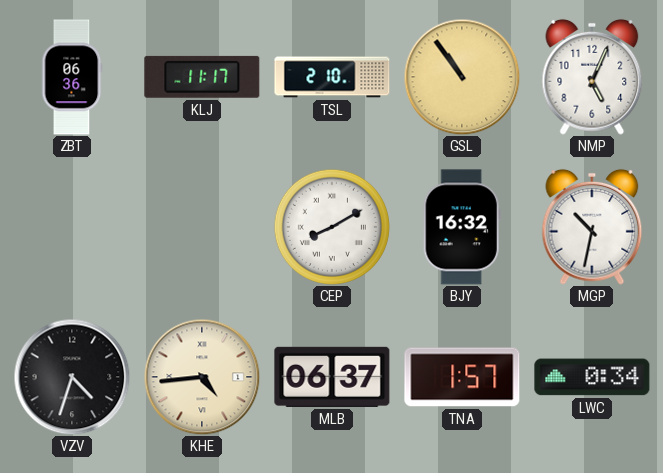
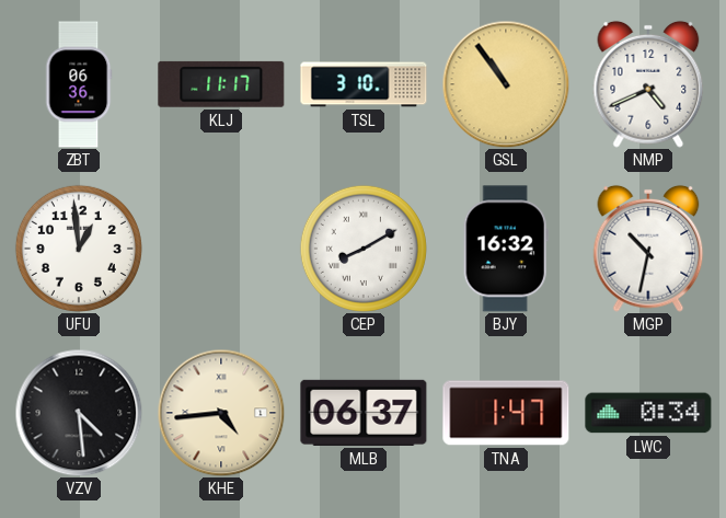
TSL: 2:10 -> 3:10
NMP: 5:04 -> 4:41
UFU: none -> 12:59
VZV: 4:33 -> 4:29
TNA: 1:57 -> 1:47
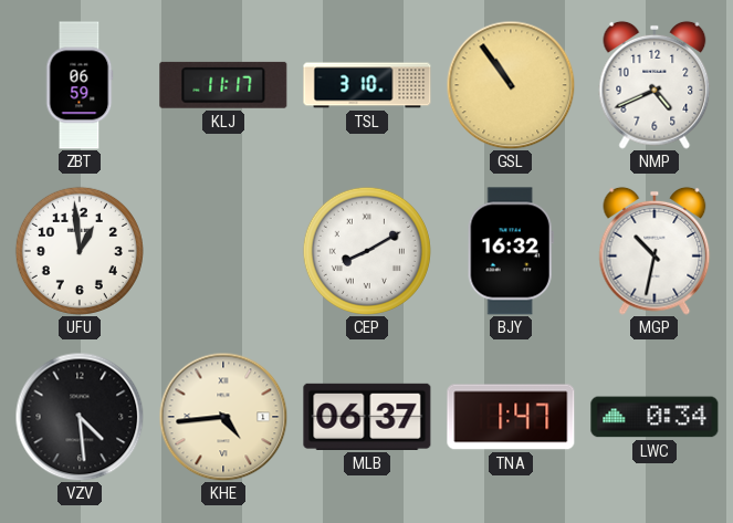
ZBT: 06:36 -> 06:59
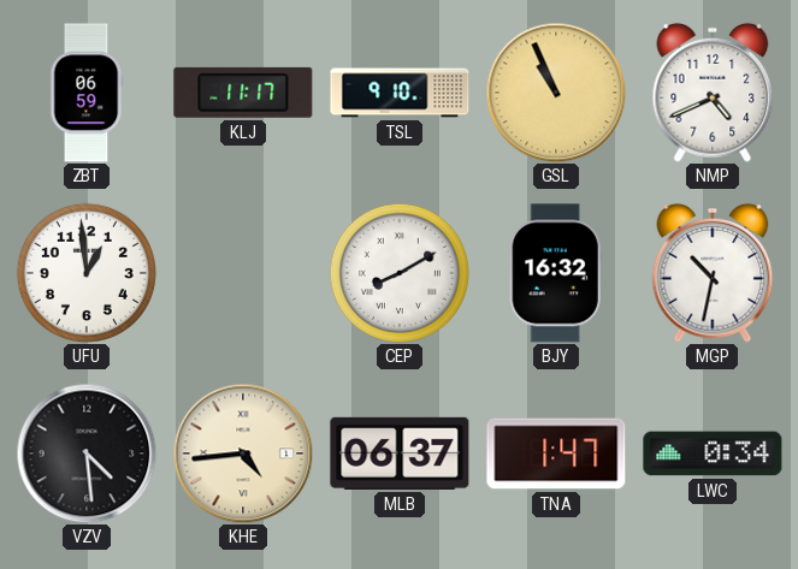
TSL: 3:10 -> 9:10
GSL: 10:54 -> 10:56
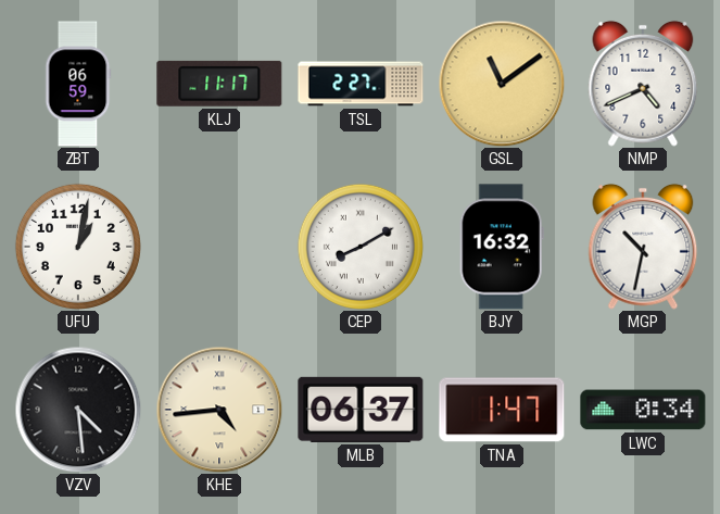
TSL: 9:10 -> 2:27
GSL: 10:56 -> 11:09
UFU: 12:59 -> 1:02
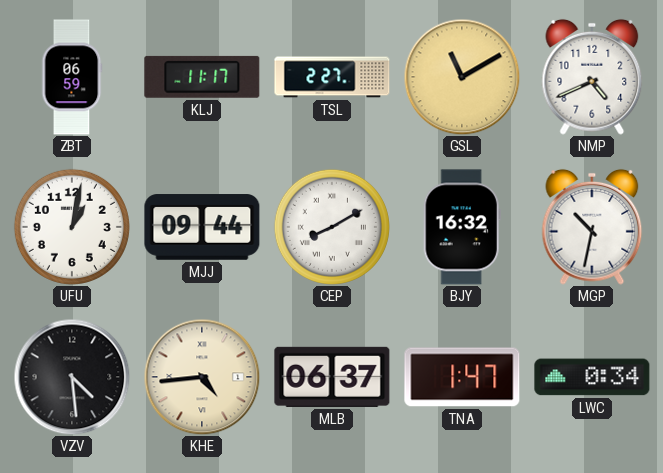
GSL: 11:09 -> 11:10
MJJ: none -> 09:44
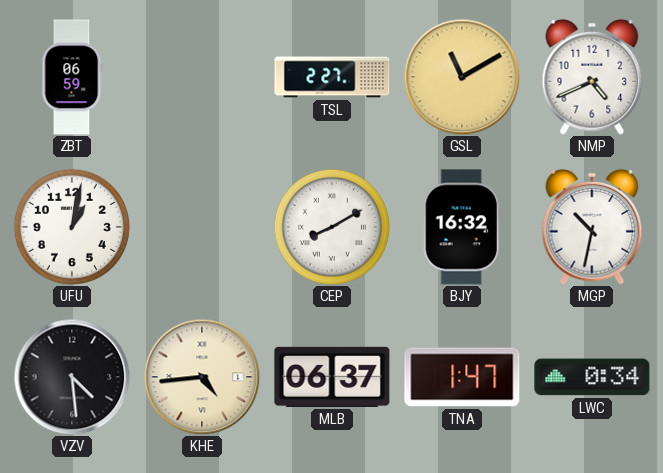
KLJ: 11:17 -> none
MJJ: 09:44 -> none
